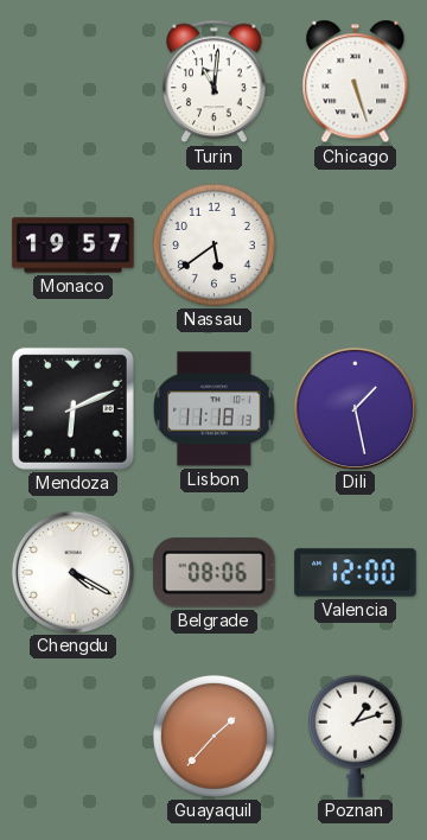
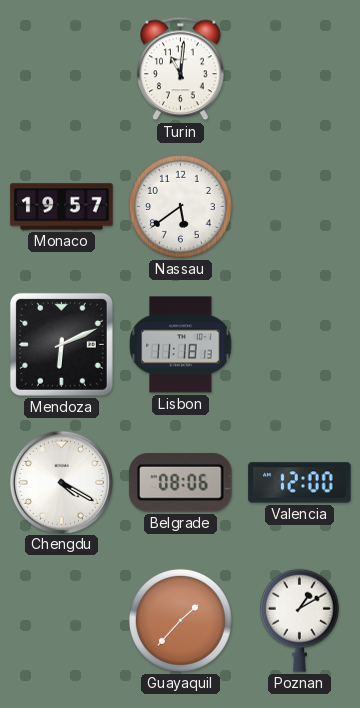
Chicago: 5:27 -> none
Dili: 1:28 -> none
Poznan: 1:12 -> 1:10
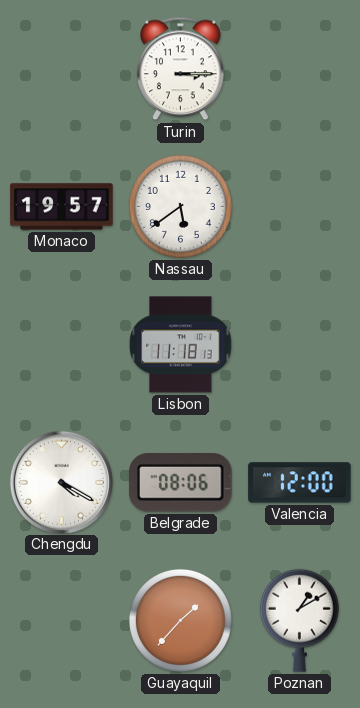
Turin: 11:01 -> 3:15
Mendoza: 6:11 -> none
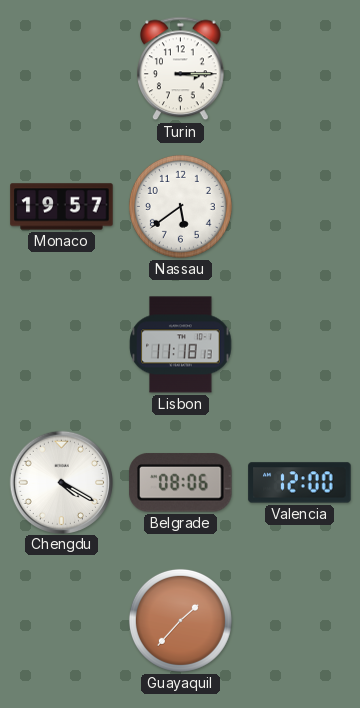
Poznan: 1:10 -> none
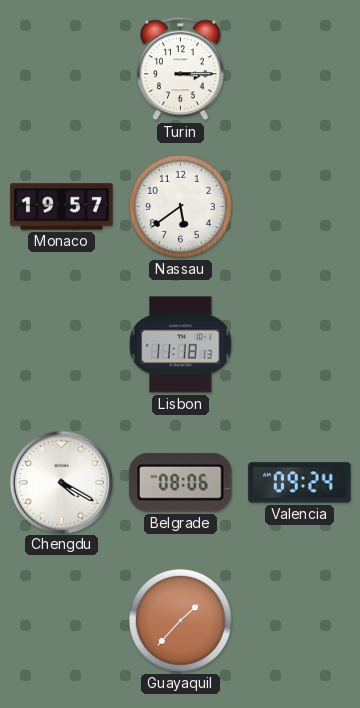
Valencia: 12:00 -> 09:24
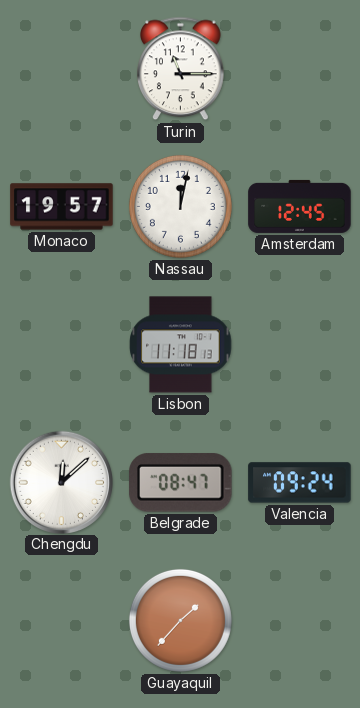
Turin: 3:15 -> 11:15
Nassau: 5:39 -> 12:02
Amsterdam: none -> 12:45
Chengdu: 4:20 -> 12:08
Belgrade: 08:06 -> 08:47
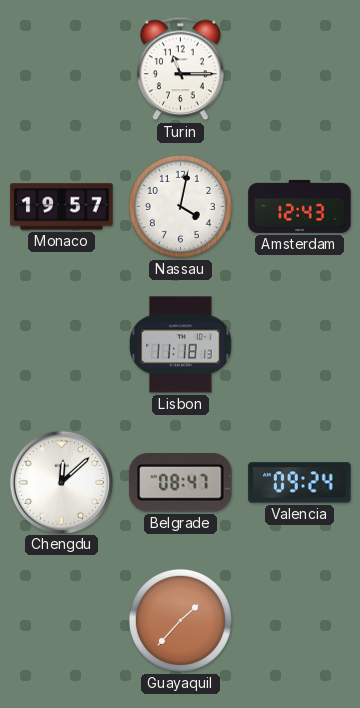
Nassau: 12:02 -> 4:02
Amsterdam: 12:45 -> 12:43
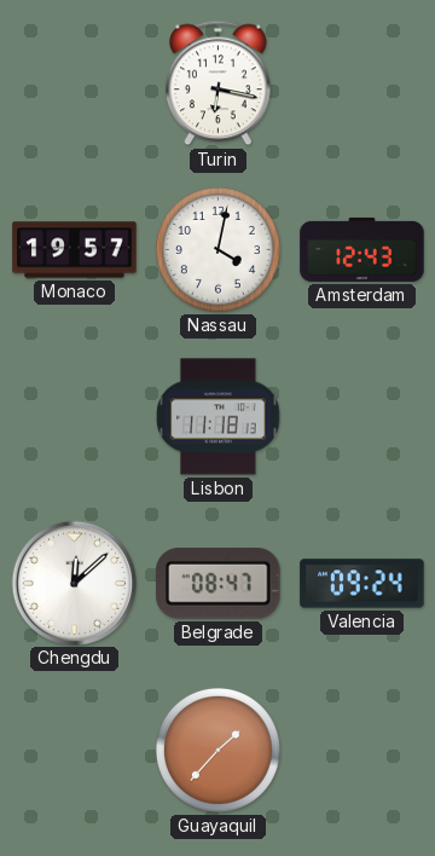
Turin: 11:15 -> 6:17
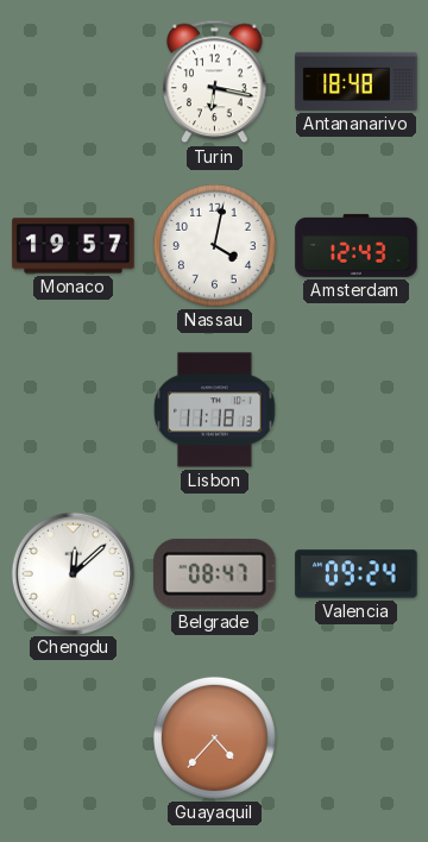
Antananarivo: none -> 18:48
Guayaquil: 1:37 -> 4:37
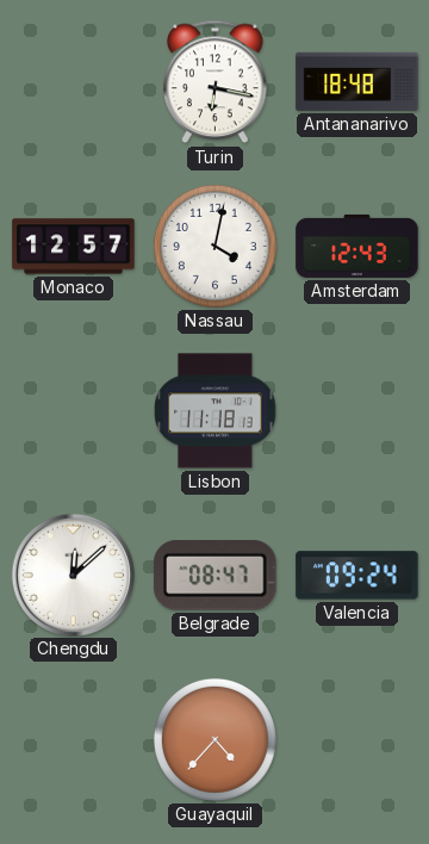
Monaco: 19:57 -> 12:57
